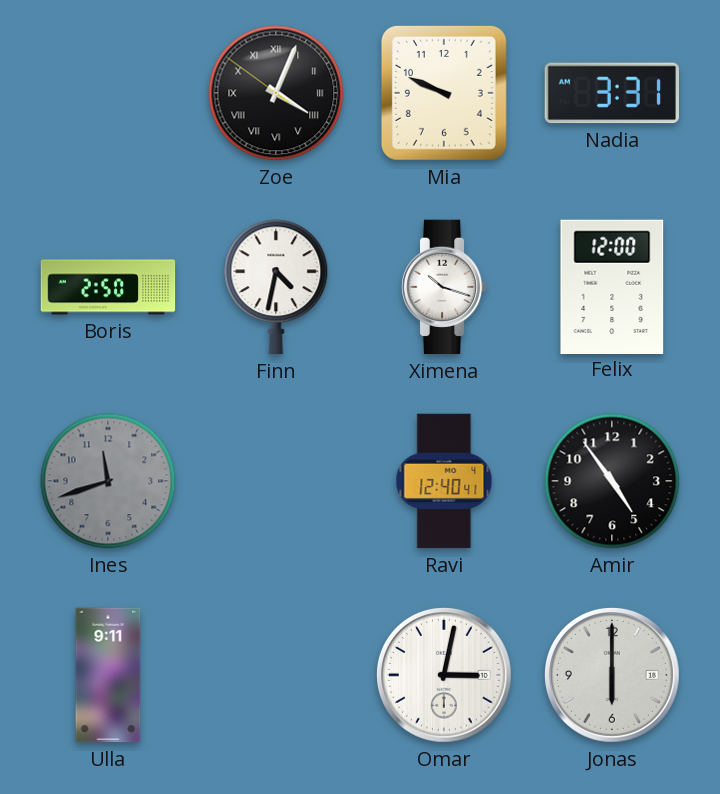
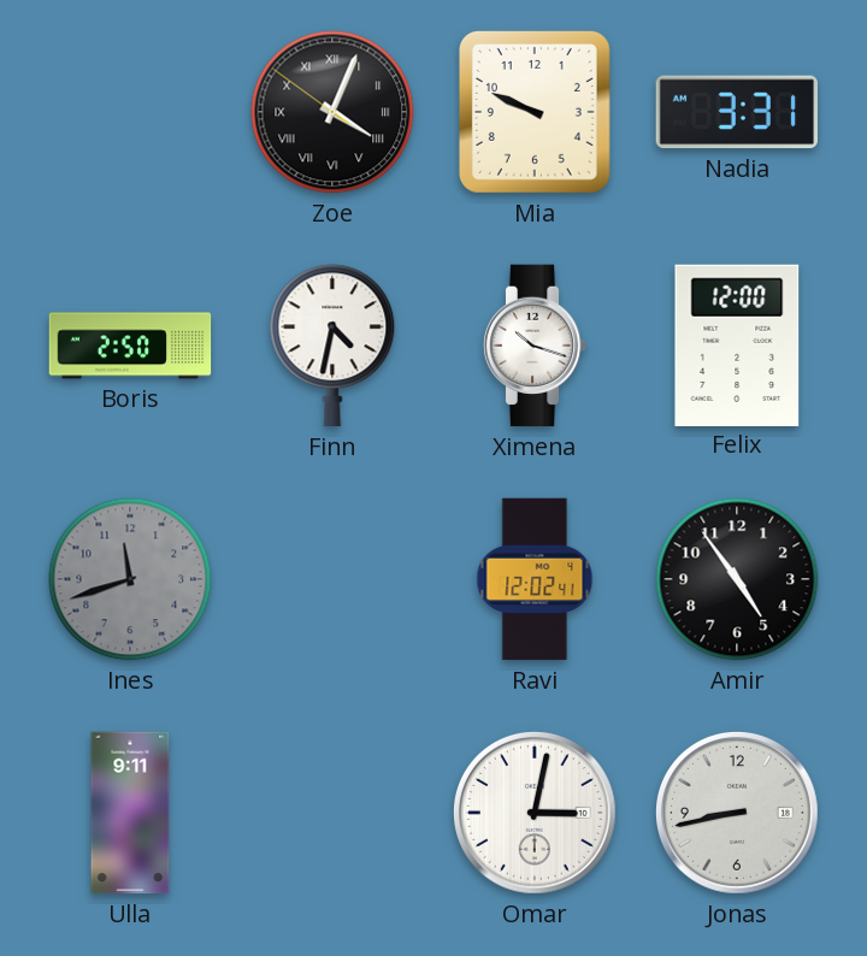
Ravi: 12:40 -> 12:02
Jonas: 6:00 -> 8:43
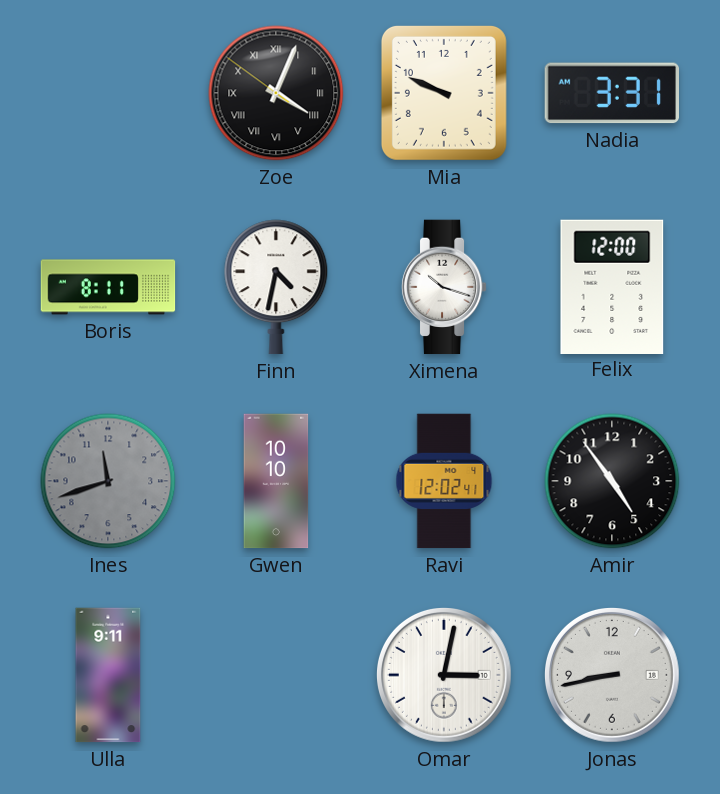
Boris: 2:50 -> 8:11
Gwen: none -> 10:10
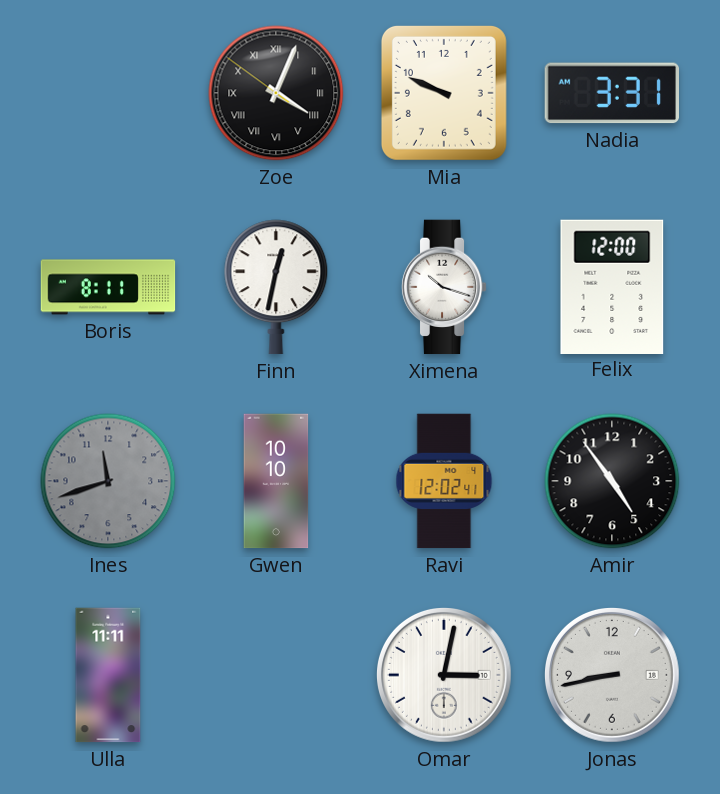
Finn: 4:32 -> 12:32
Ulla: 9:11 -> 11:11
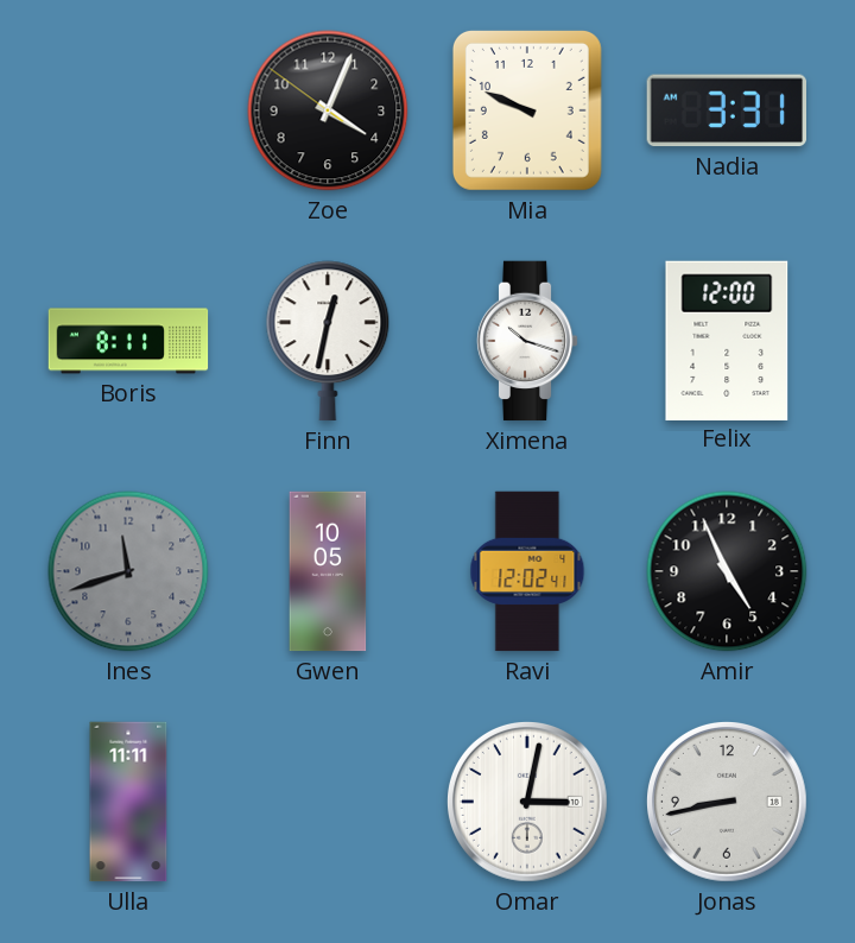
Zoe numerals: Roman -> Arabic
Gwen: 10:10 -> 10:05
Amir: 4:54 -> 4:56
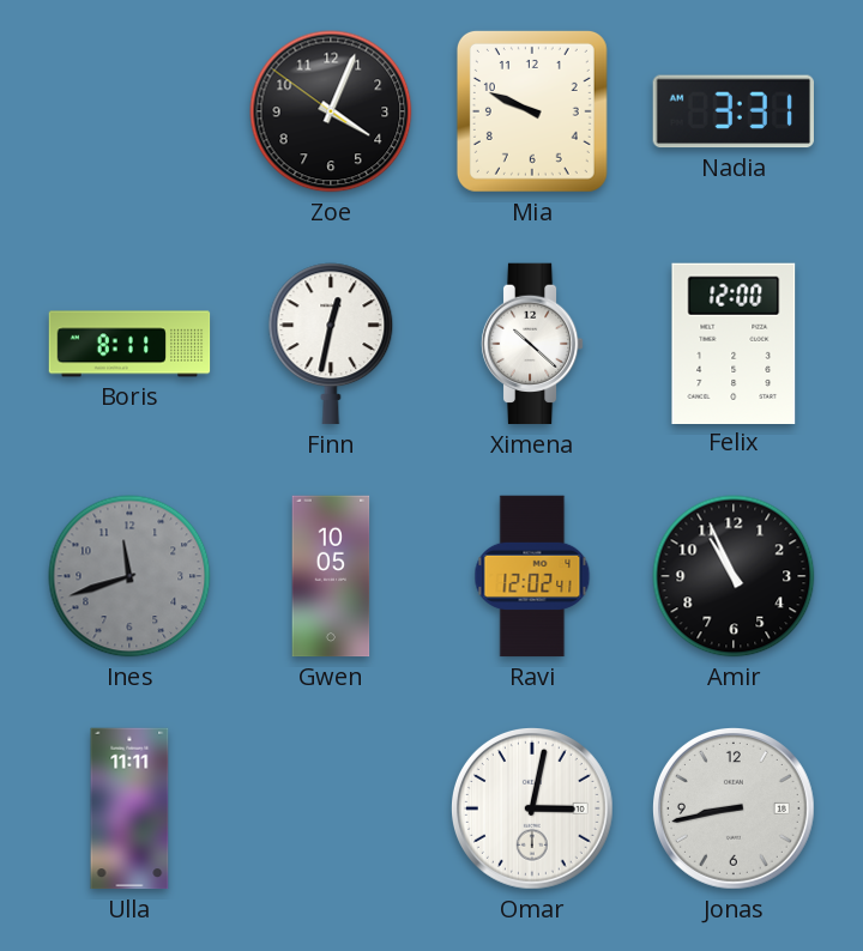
Ximena: 10:18 -> 10:22
Amir: 4:56 -> 10:56
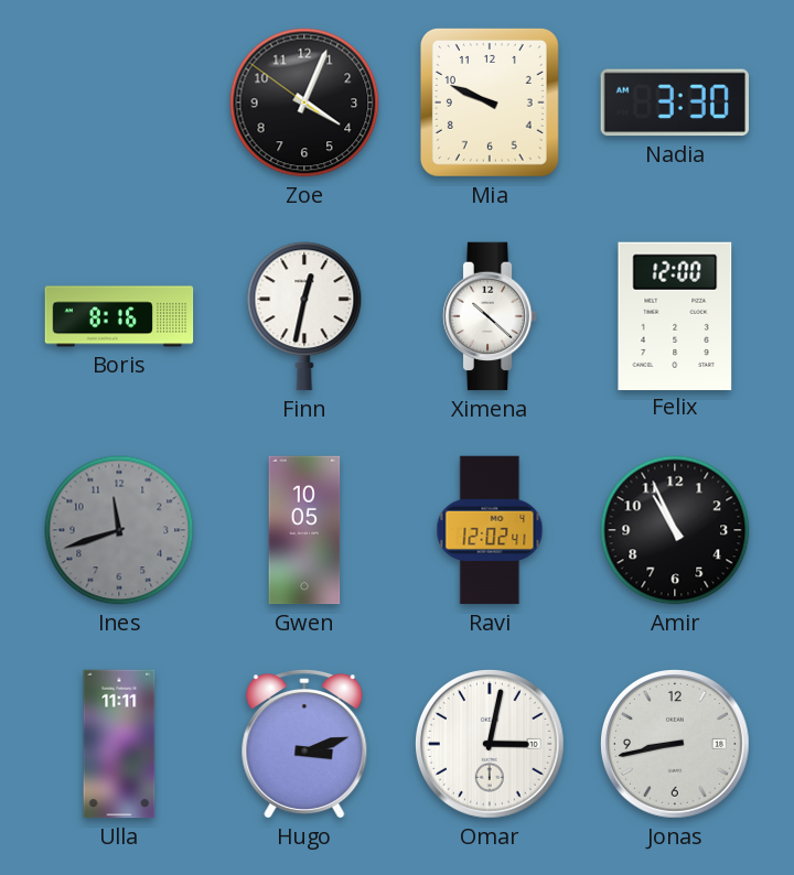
Nadia: 3:31 -> 3:30
Boris: 8:11 -> 8:16
Hugo: none -> 3:12
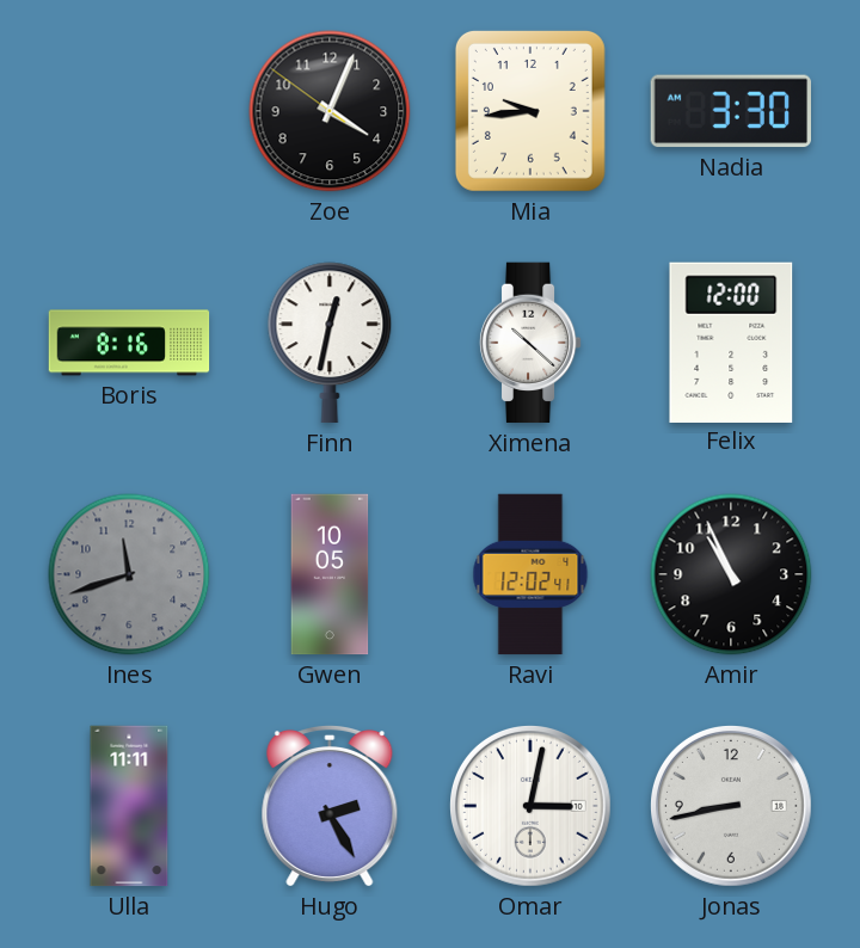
Mia: 9:49 -> 9:44
Hugo: 3:12 -> 2:25
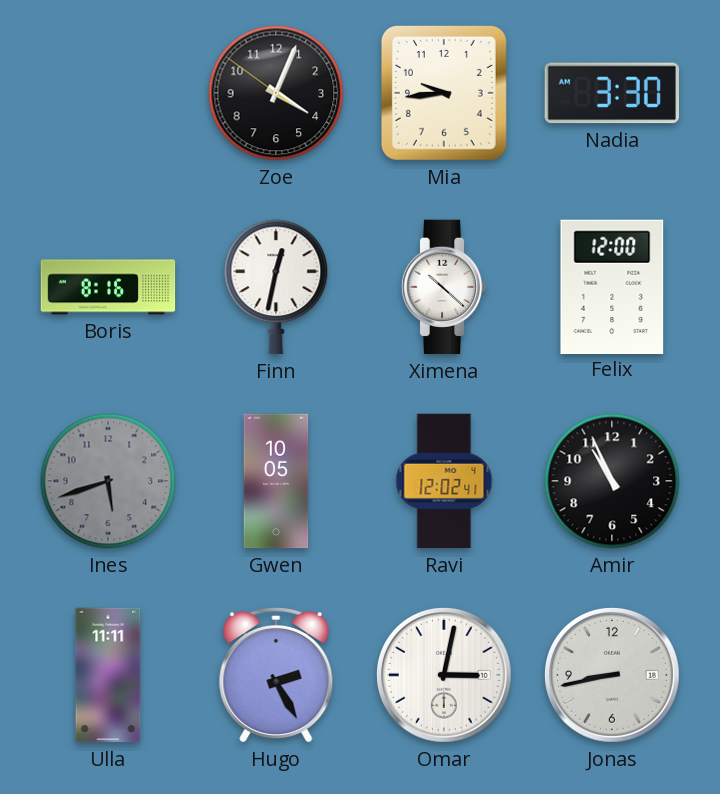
Ines: 11:42 -> 5:42
